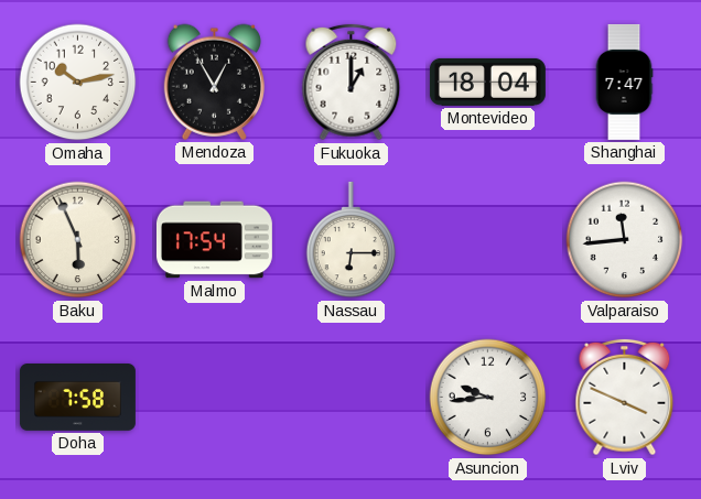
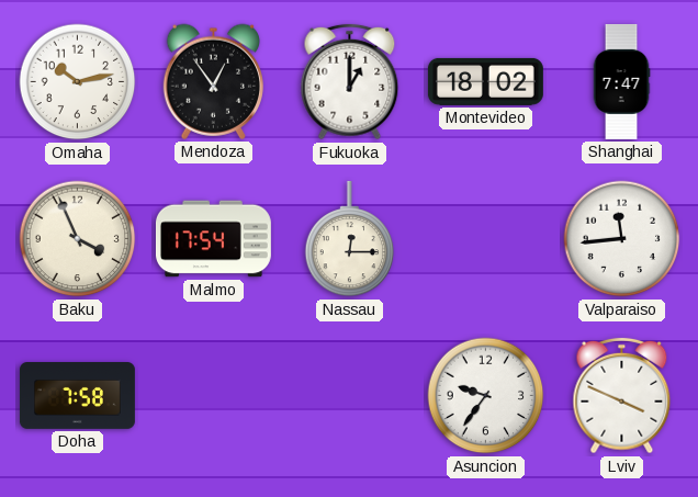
Mendoza: 12:55 -> 12:54
Montevideo: 18:04 -> 18:02
Baku: 5:56 -> 3:56
Nassau: 6:15 -> 12:15
Asuncion: 9:44 -> 9:36
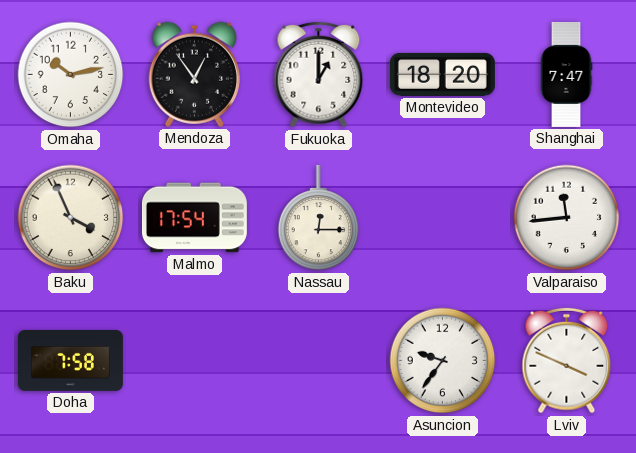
Montevideo: 18:02 -> 18:20
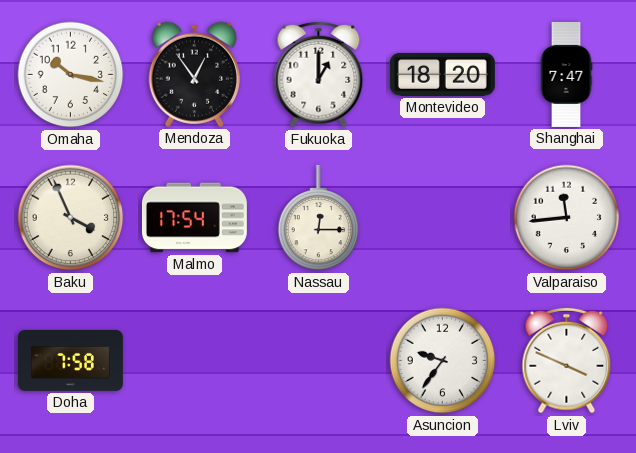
Omaha: 10:13 -> 10:17
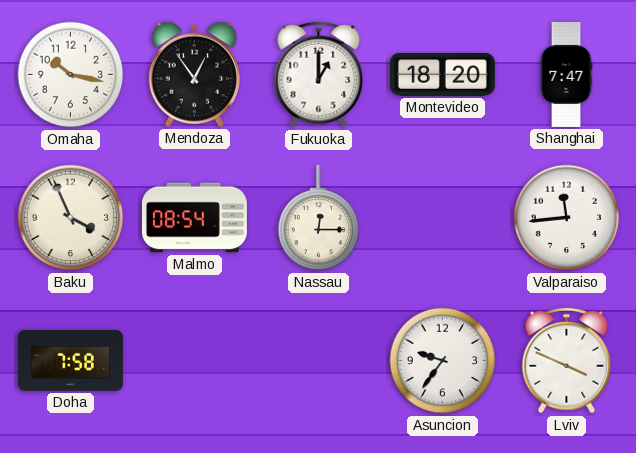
Malmo: 17:54 -> 08:54
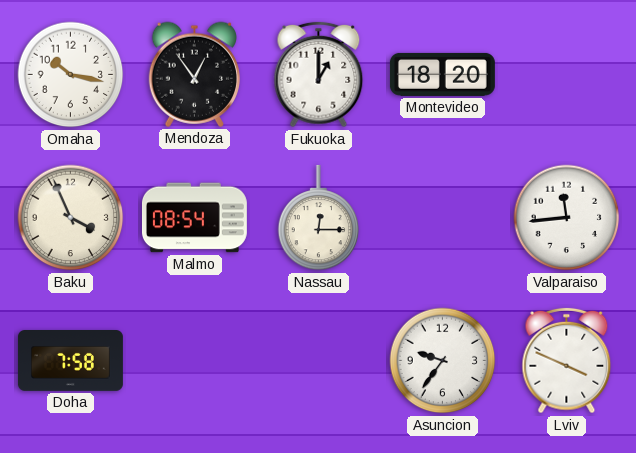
Shanghai: 7:47 -> none
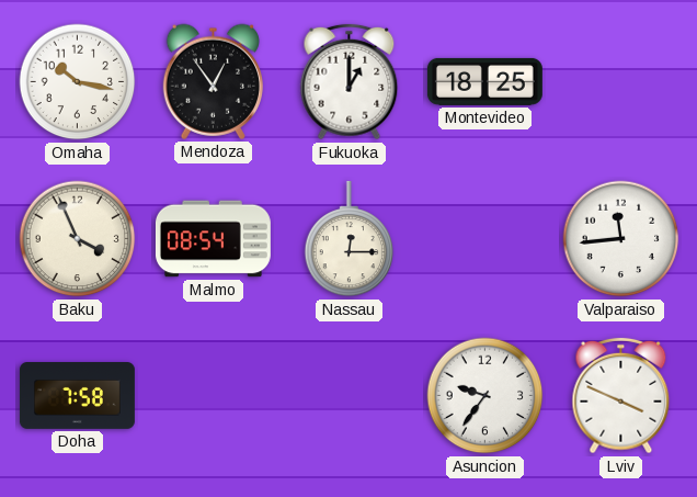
Montevideo: 18:20 -> 18:25
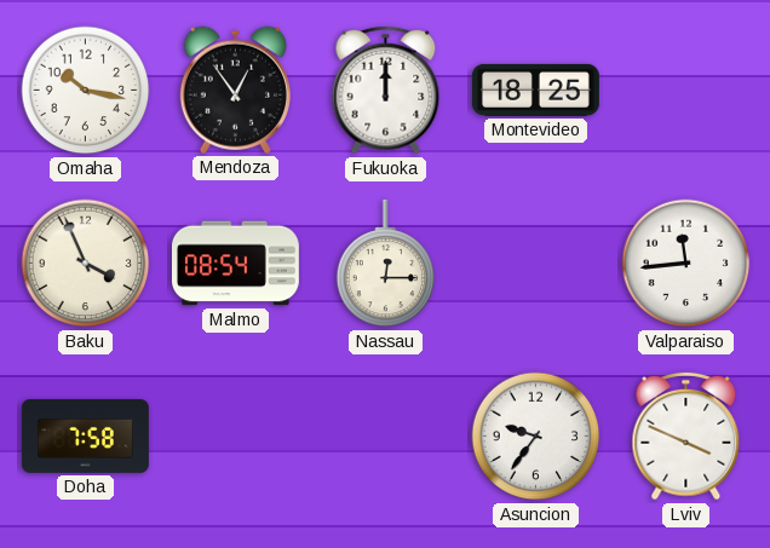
Fukuoka: 1:00 -> 12:00
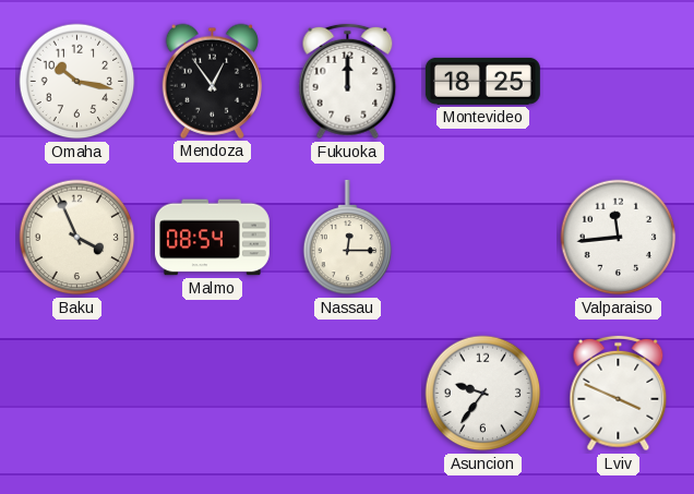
Doha: 7:58 -> none
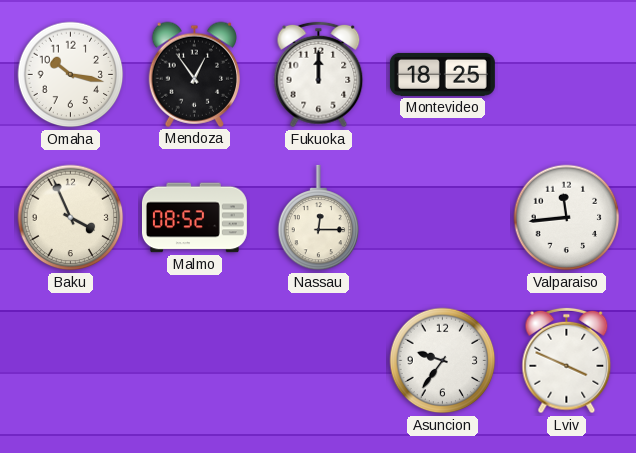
Malmo: 08:54 -> 08:52
